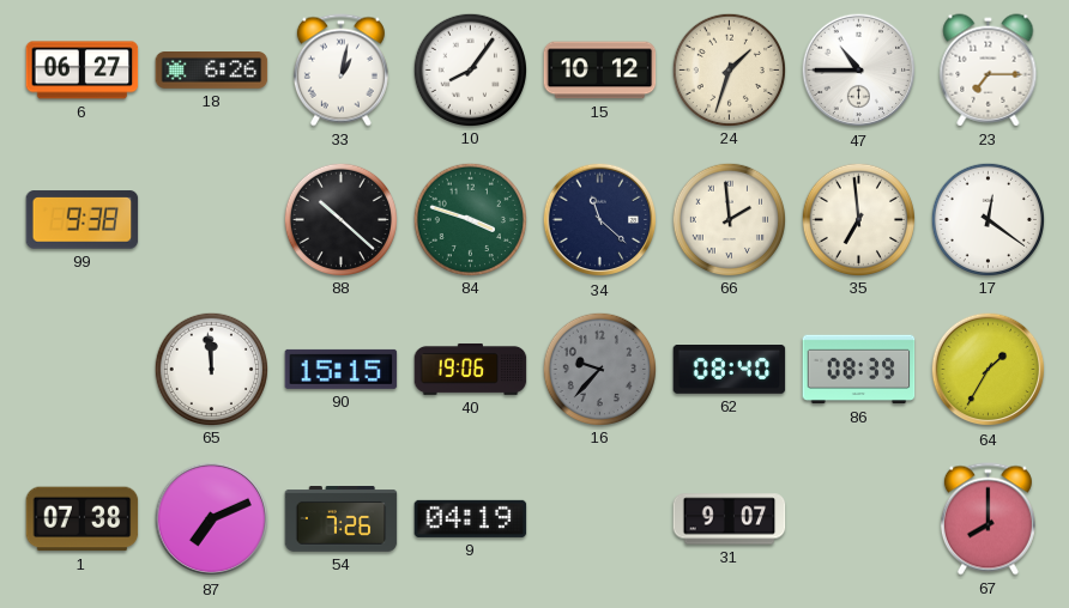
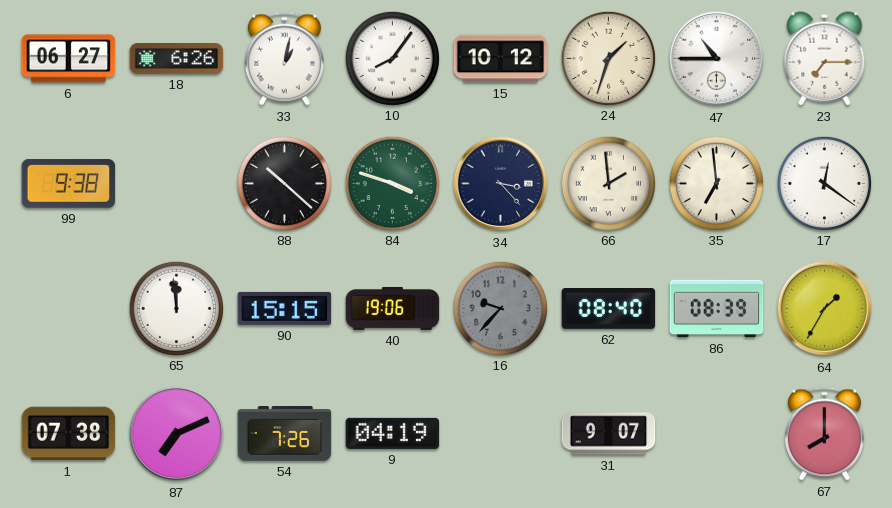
34: 11:22 -> 3:23
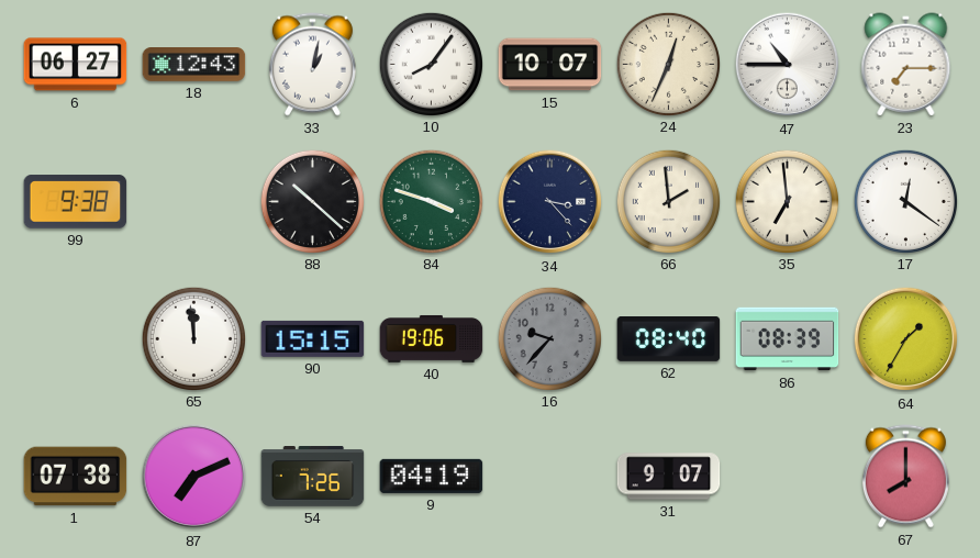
18: 6:26 -> 12:43
15: 10:12 -> 10:07
24: 1:33 -> 12:34
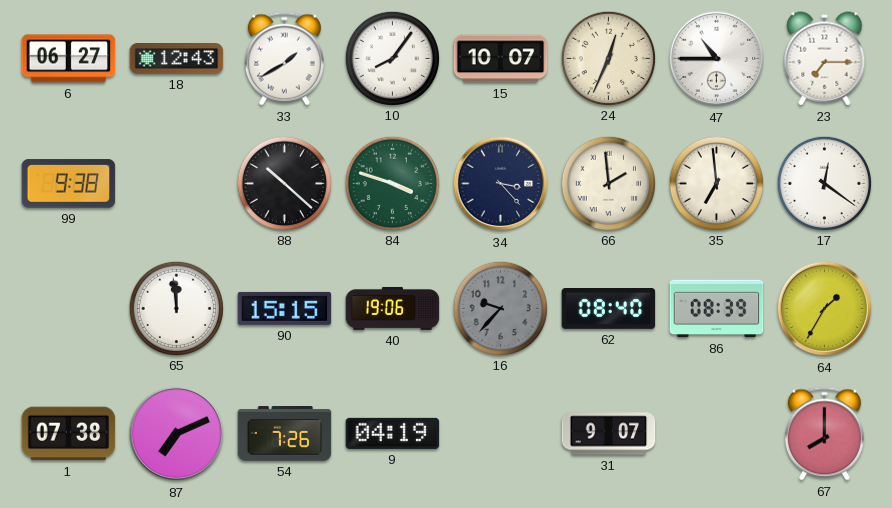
33: 1:02 -> 1:40
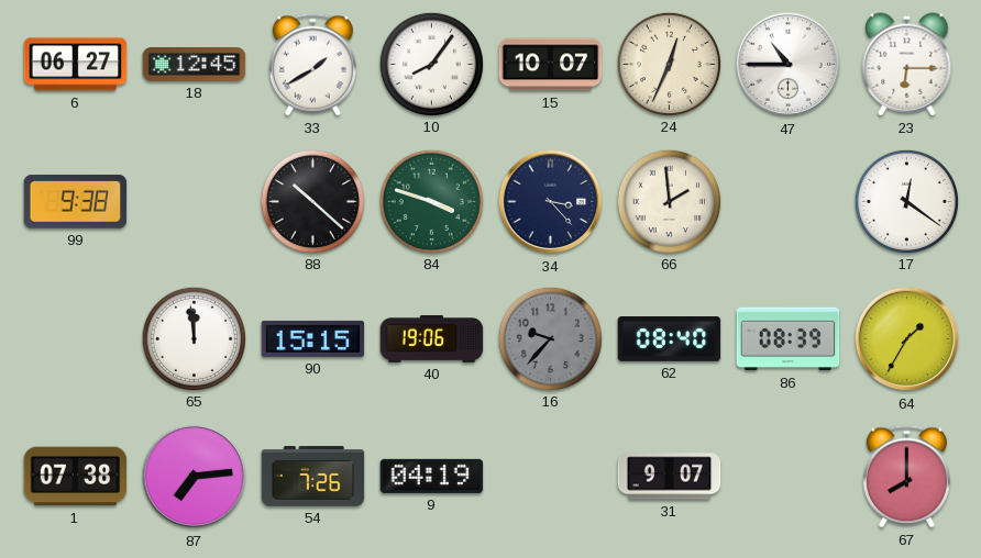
18: 12:43 -> 12:45
23: 7:15 -> 6:15
35: 6:59 -> none
87: 7:11 -> 7:14
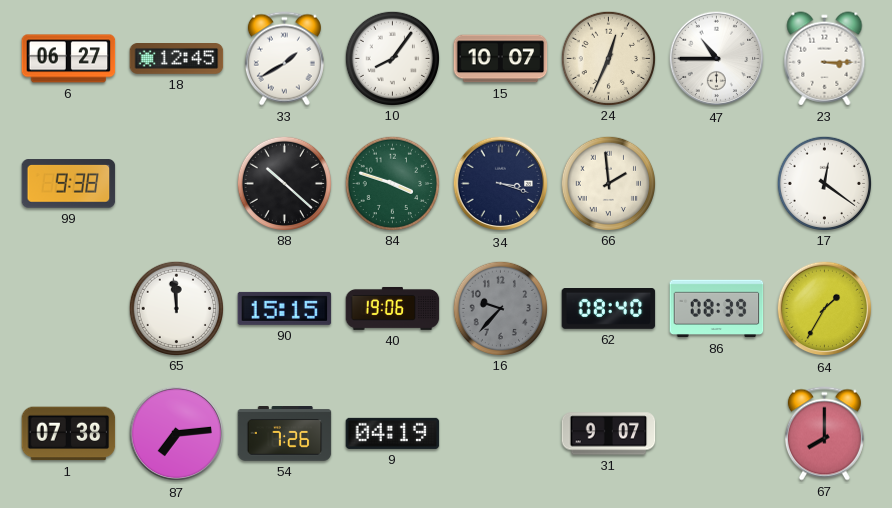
23: 6:15 -> 3:15
34: 3:23 -> 3:18
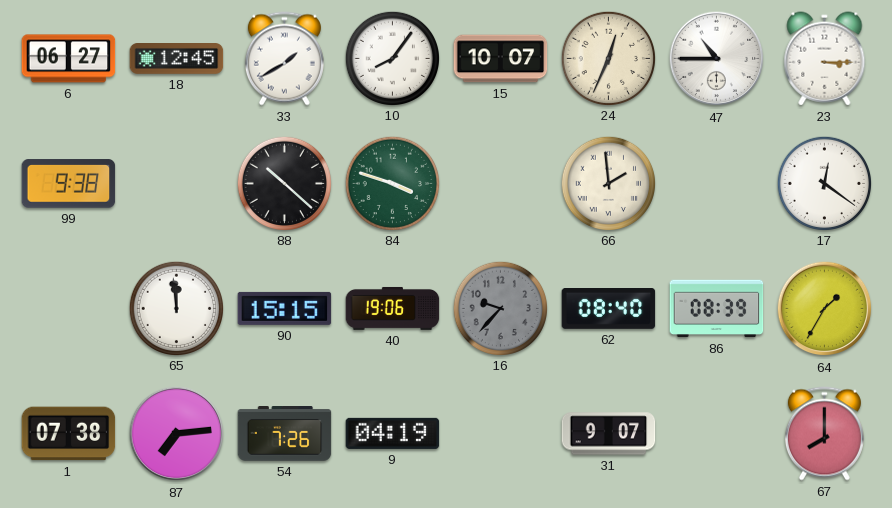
34: 3:18 -> none
